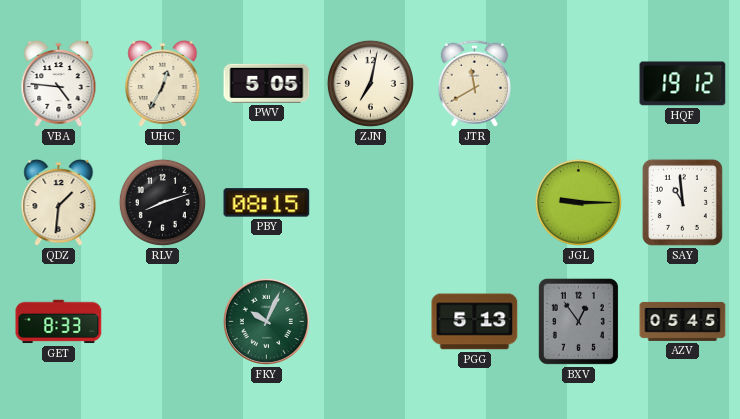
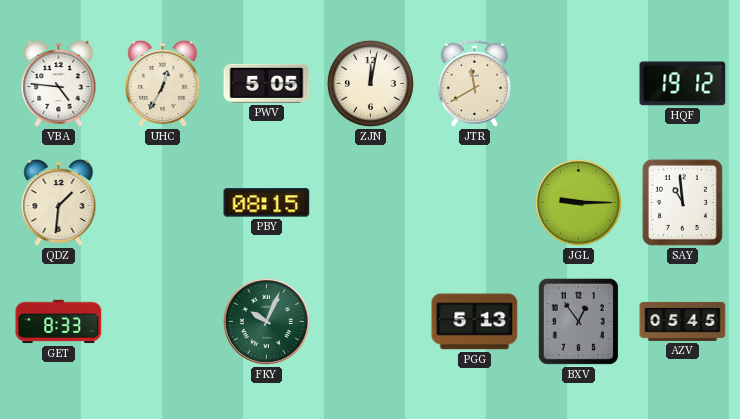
ZJN: 7:02 -> 12:02
RLV: 8:12 -> none
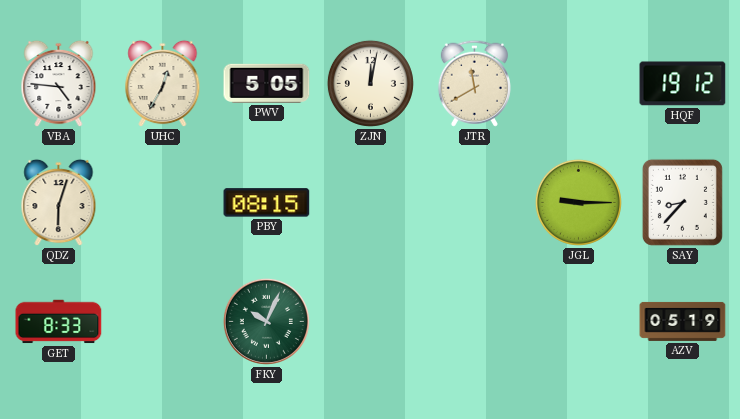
QDZ: 1:31 -> 6:03
SAY: 10:59 -> 8:37
PGG: 5:13 -> none
BXV: 12:54 -> none
AZV: 05:45 -> 05:19
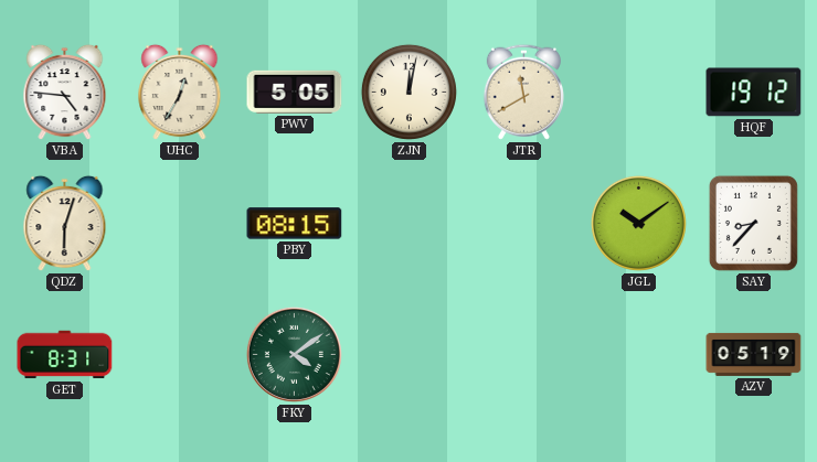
JGL: 9:15 -> 10:09
GET: 8:33 -> 8:31
FKY: 10:04 -> 4:09
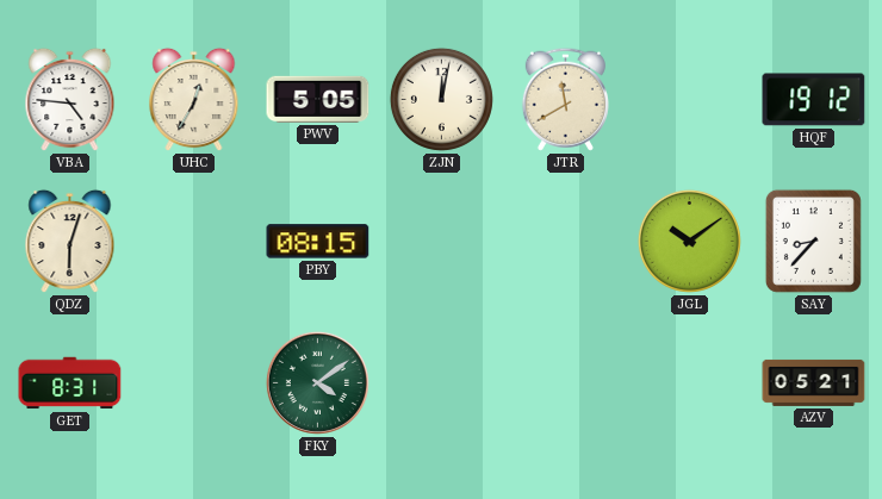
AZV: 05:19 -> 05:21
